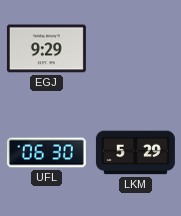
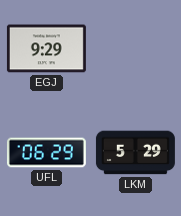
UFL: 06:30 -> 06:29
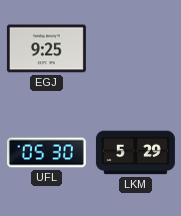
EGJ: 9:29 -> 9:25
UFL: 06:29 -> 05:30
